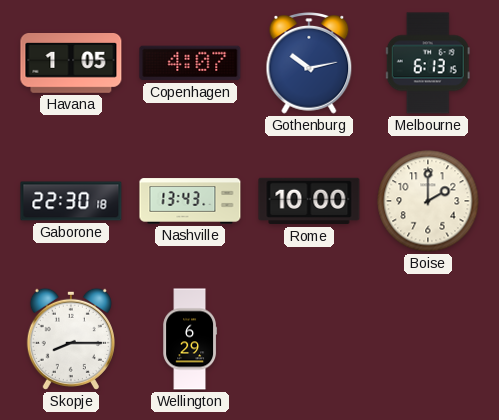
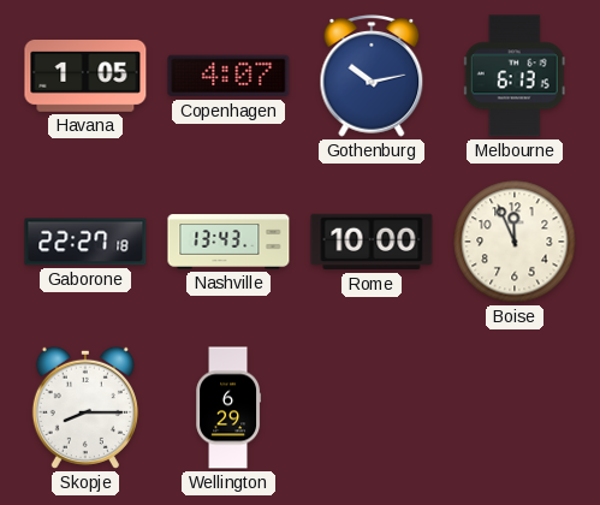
Gaborone: 22:30 -> 22:27
Boise: 2:00 -> 11:56
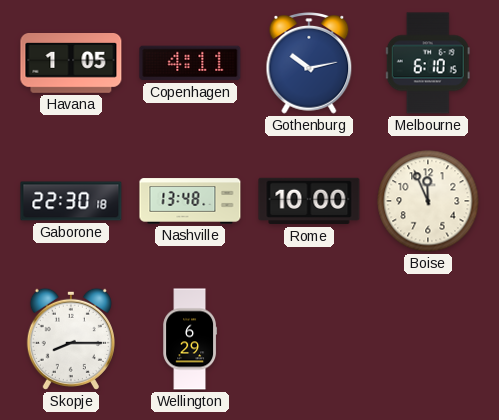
Copenhagen: 4:07 -> 4:11
Melbourne: 6:13 -> 6:10
Gaborone: 22:27 -> 22:30
Nashville: 13:43 -> 13:48
